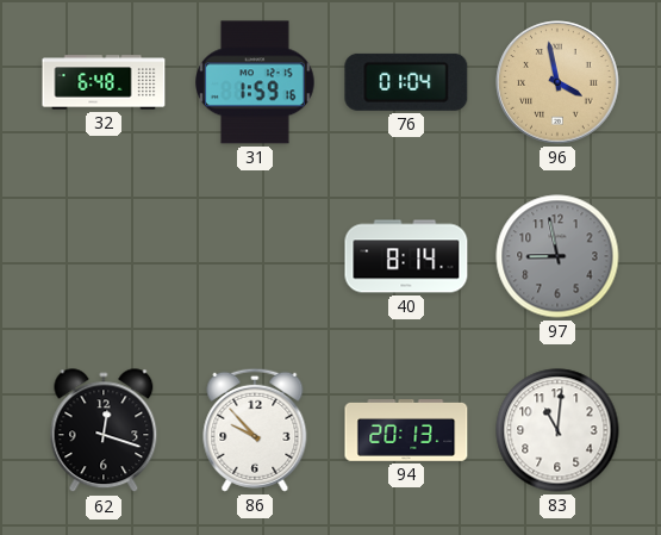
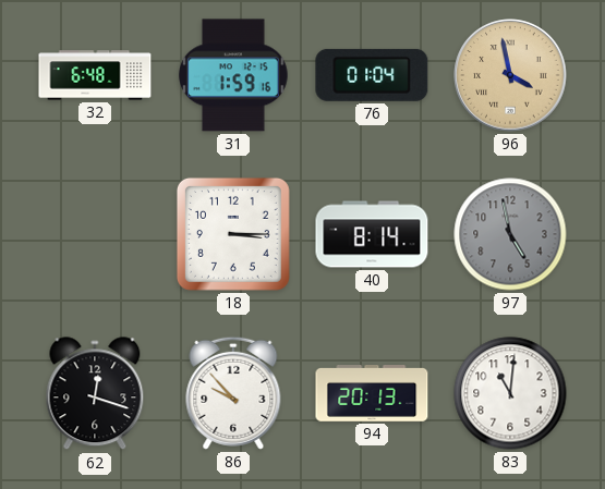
18: none -> 3:15
97: 8:58 -> 4:58
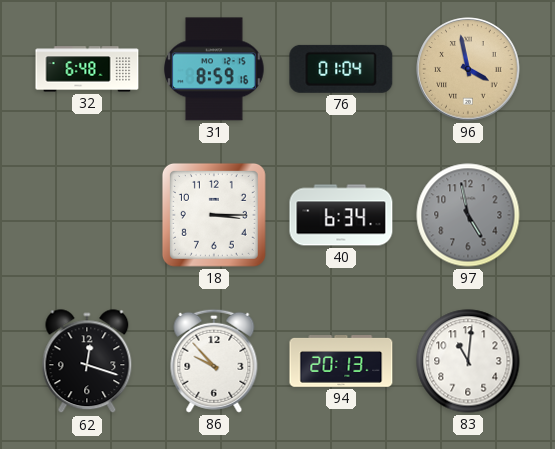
31: 1:59 -> 8:59
40: 8:14 -> 6:34
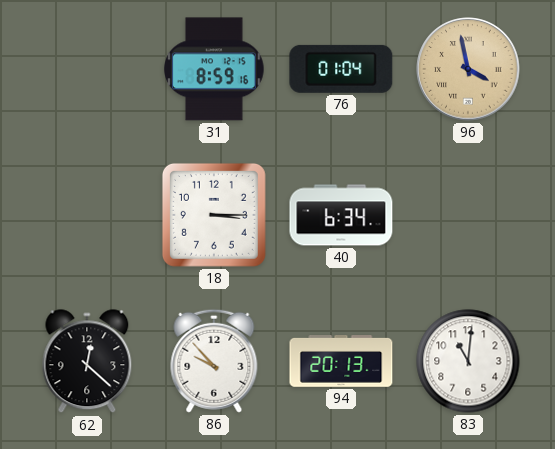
32: 6:48 -> none
97: 4:58 -> none
62: 12:18 -> 12:22
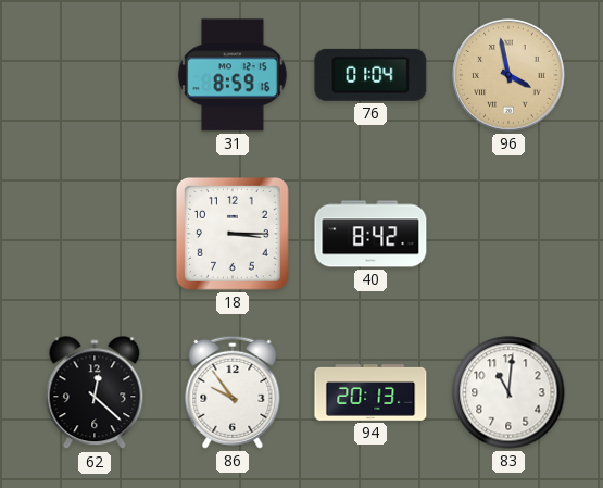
40: 6:34 -> 8:42
86: 9:53 -> 9:54
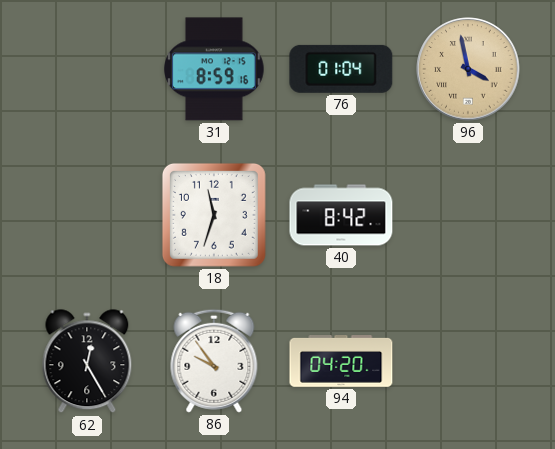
18: 3:15 -> 11:33
62: 12:22 -> 12:25
94: 20:13 -> 04:20
83: 11:01 -> none
